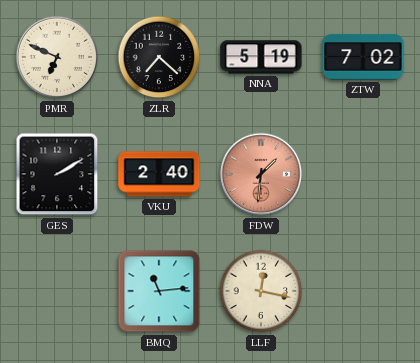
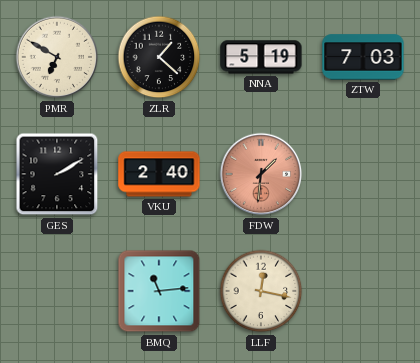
PMR: 6:49 -> 6:50
ZLR: 7:22 -> 1:22
ZTW: 7:02 -> 7:03
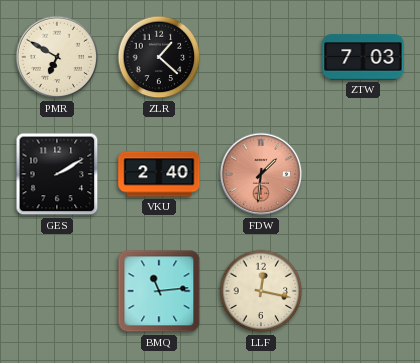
NNA: 5:19 -> none
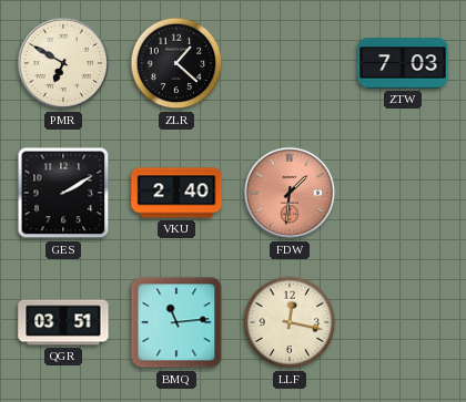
QGR: none -> 03:51
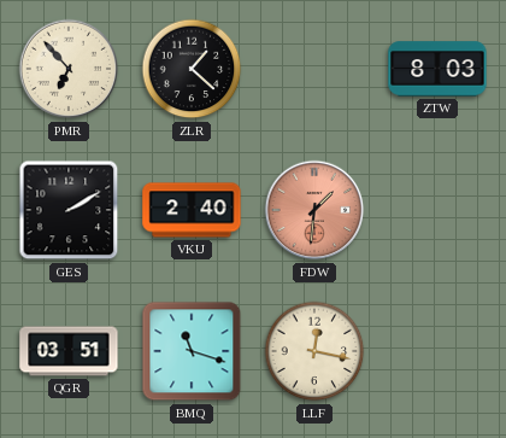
PMR: 6:50 -> 6:53
ZTW: 7:03 -> 8:03
BMQ: 11:14 -> 11:18
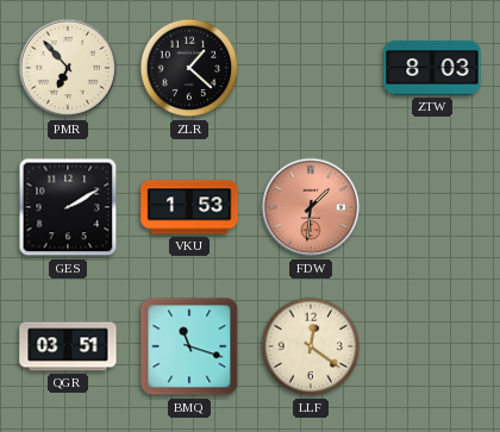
VKU: 2:40 -> 1:53
LLF: 12:17 -> 12:21
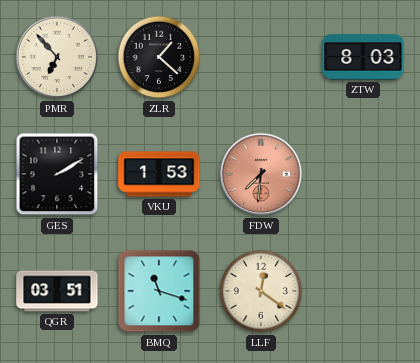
FDW: 1:31 -> 7:31
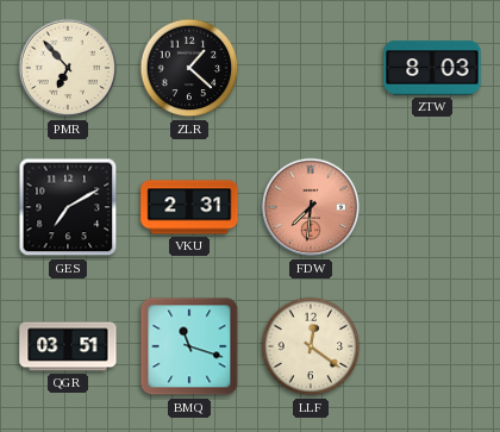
GES: 2:10 -> 7:10
VKU: 1:53 -> 2:31
